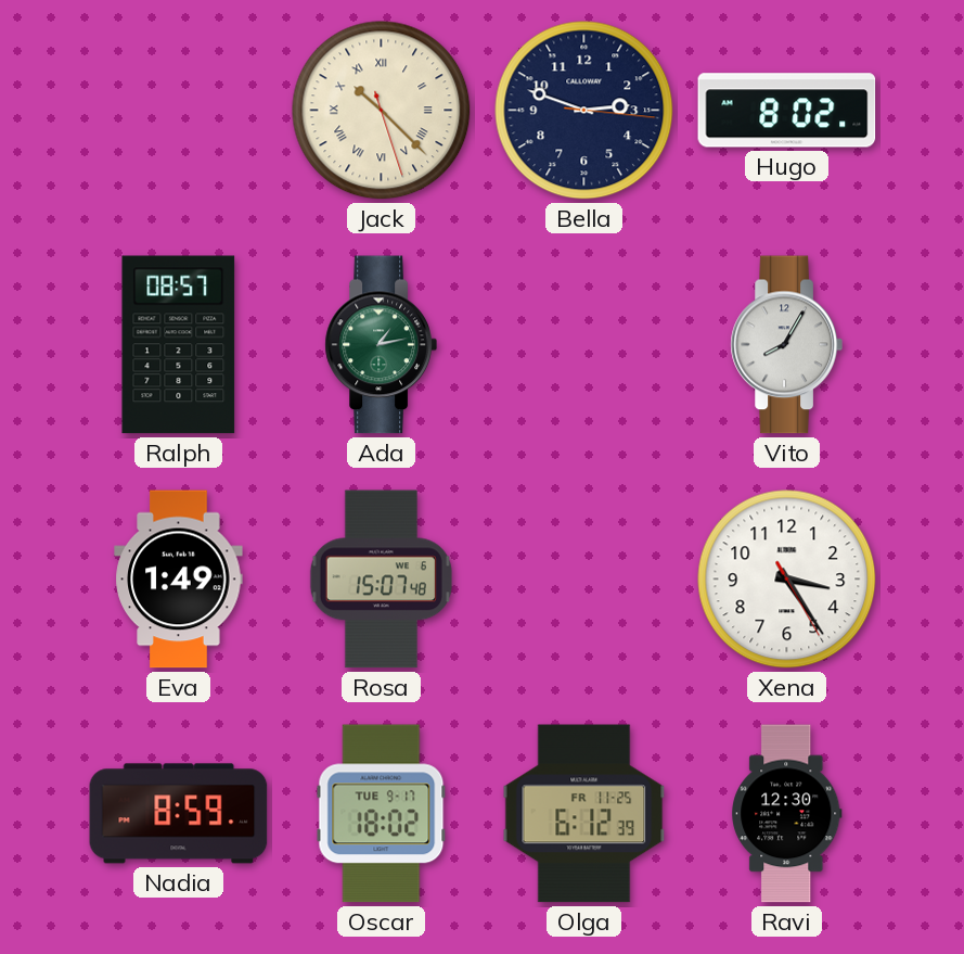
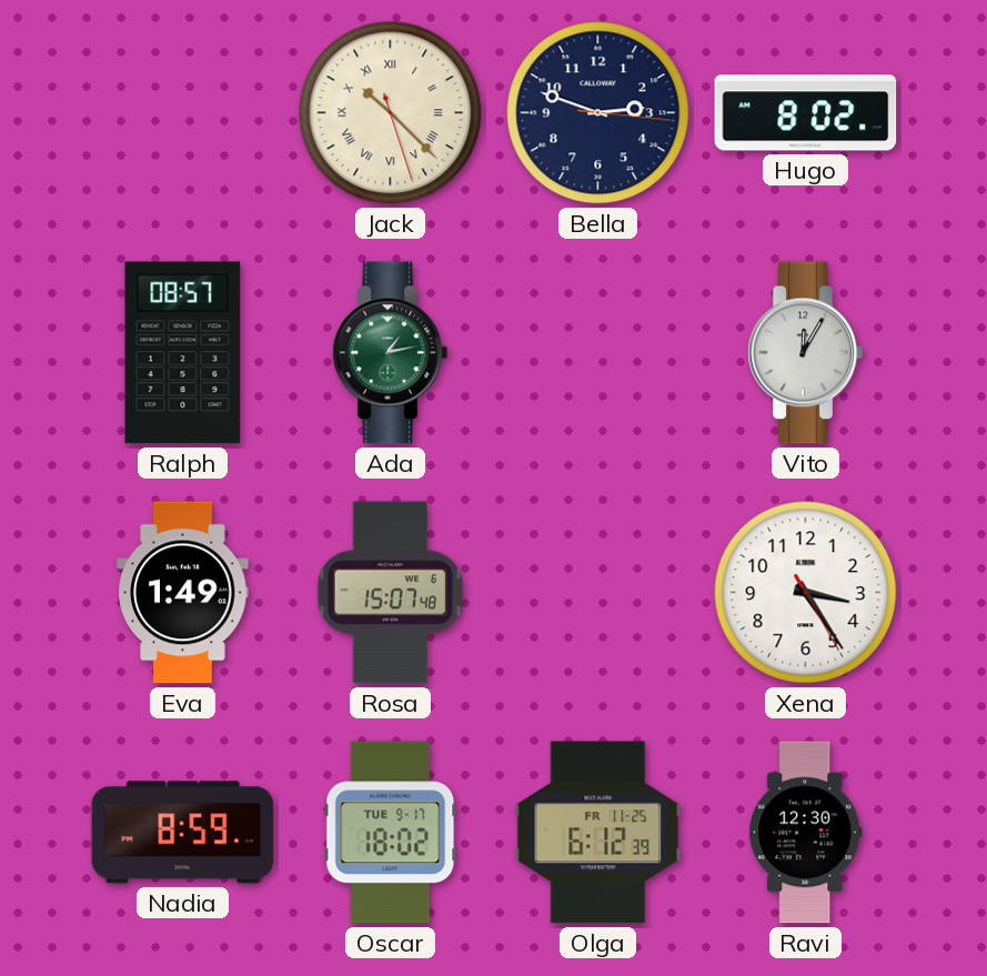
Vito: 8:05 -> 12:05
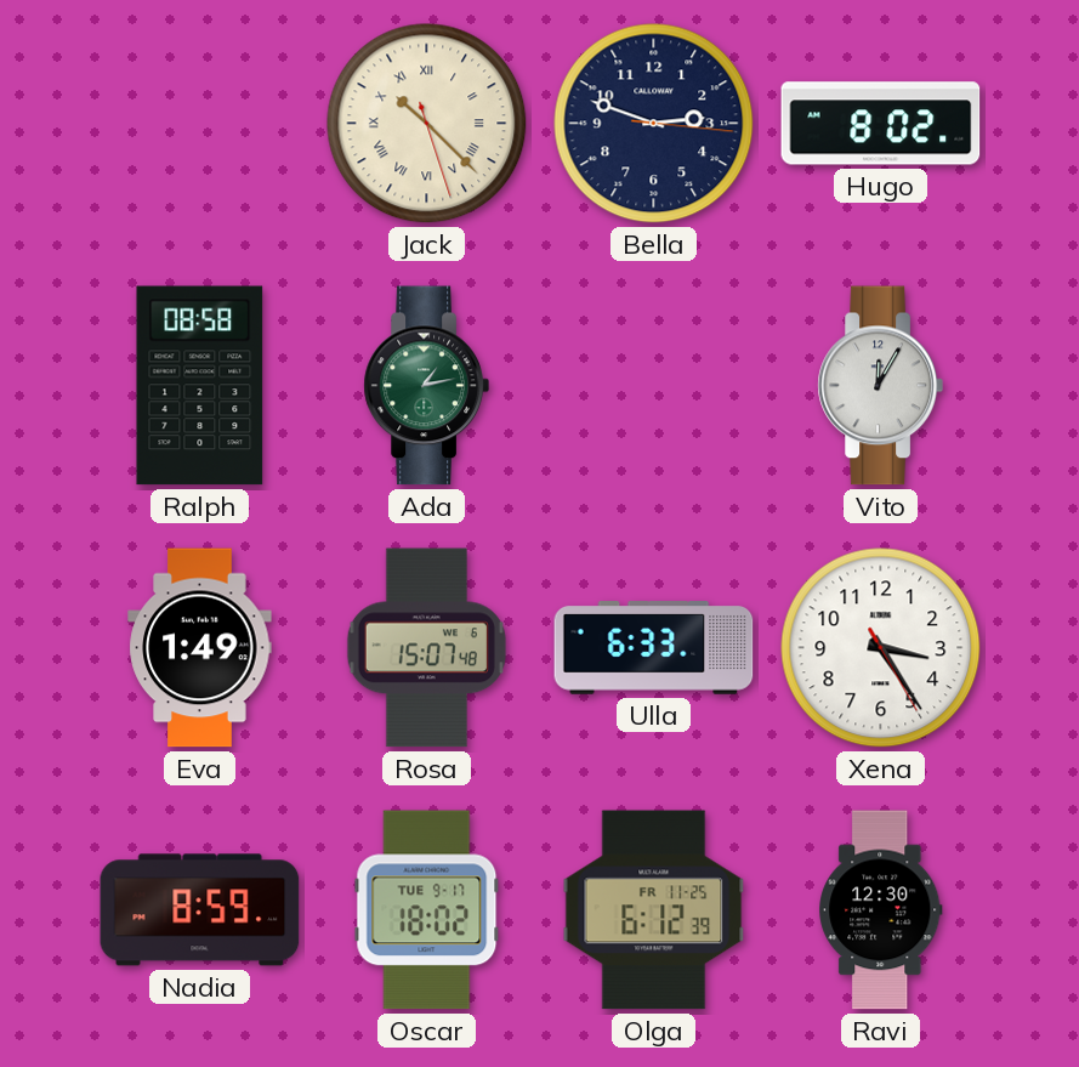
Ralph: 08:57 -> 08:58
Ulla: none -> 6:33
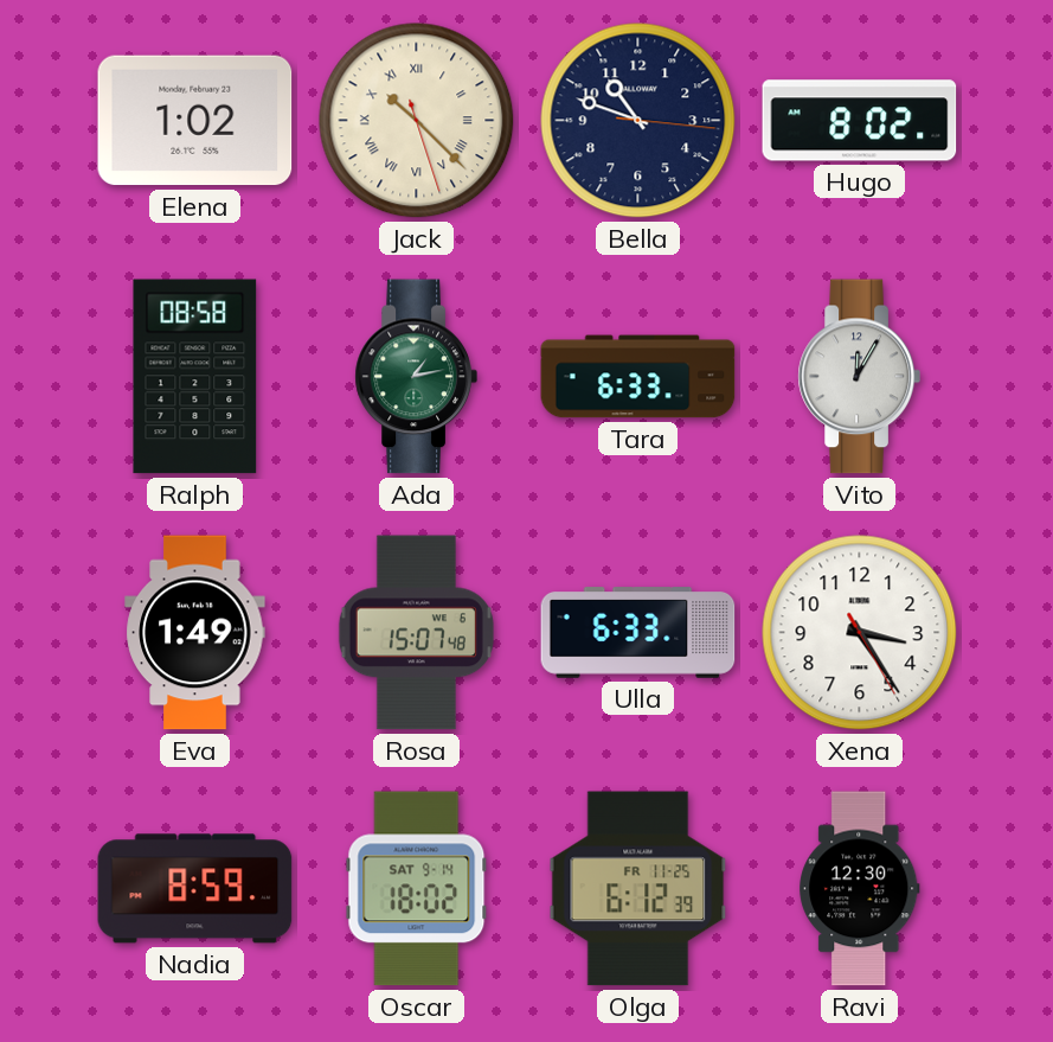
Elena: none -> 1:02
Bella: 2:48 -> 10:48
Tara: none -> 6:33
Oscar date: TUE 9-17 -> SAT 9-14
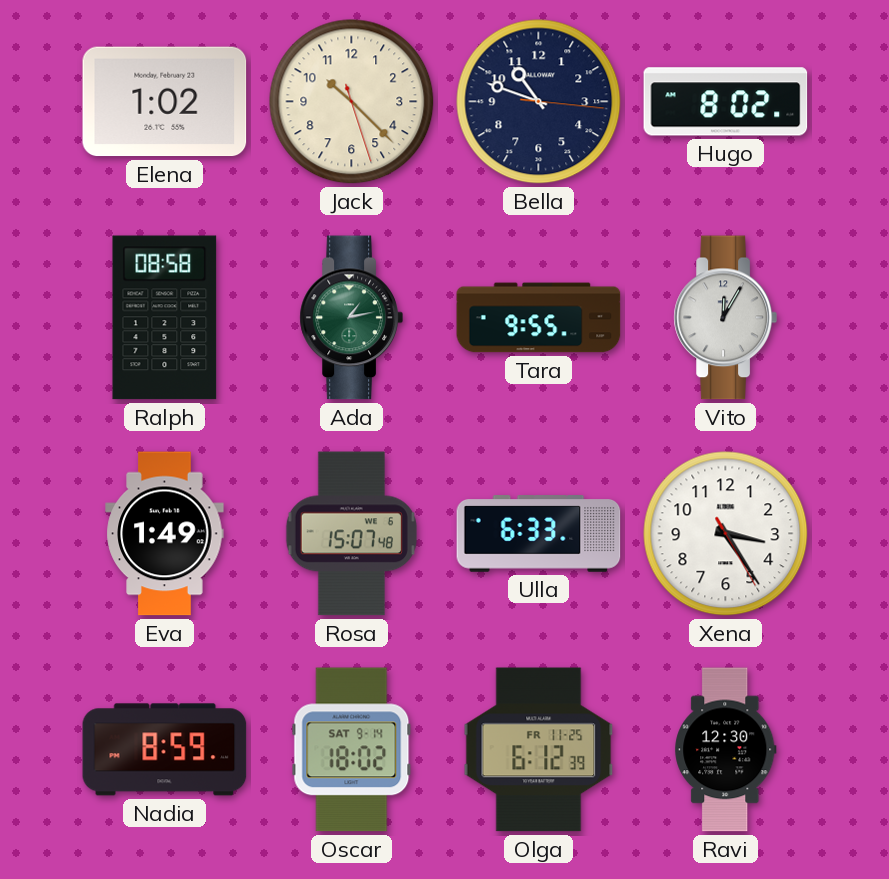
Jack numerals: Roman -> Arabic
Tara: 6:33 -> 9:55
